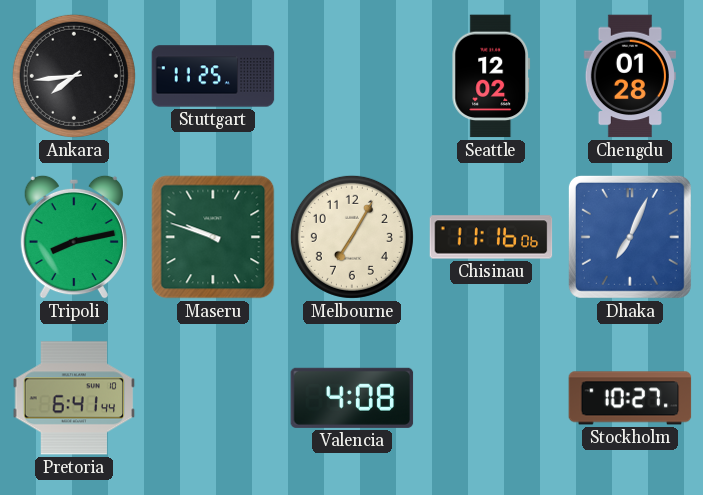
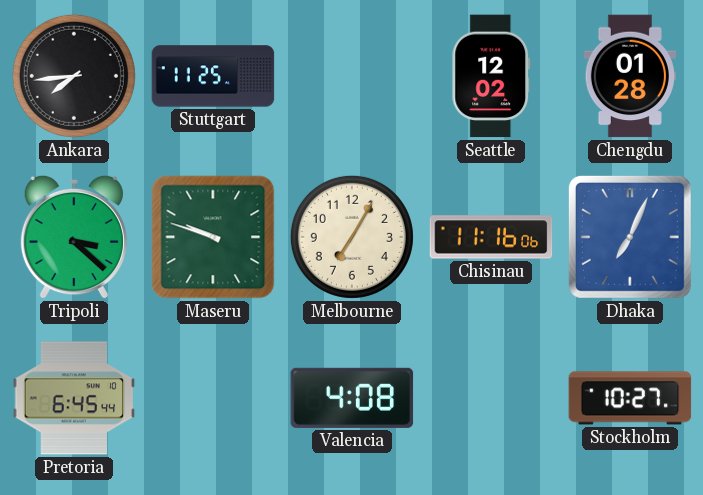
Tripoli: 8:13 -> 3:22
Pretoria: 6:41 -> 6:45
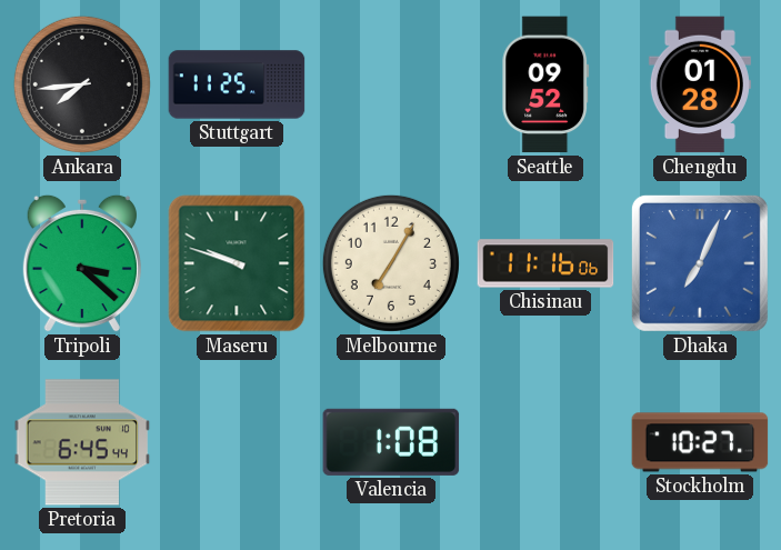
Seattle: 12:02 -> 09:52
Valencia: 4:08 -> 1:08
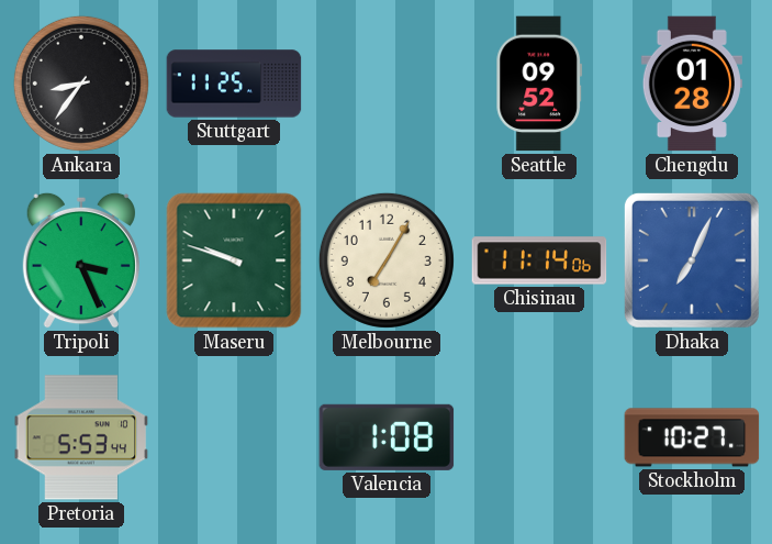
Ankara: 7:44 -> 8:36
Tripoli: 3:22 -> 3:26
Chisinau: 11:16 -> 11:14
Pretoria: 6:45 -> 5:53
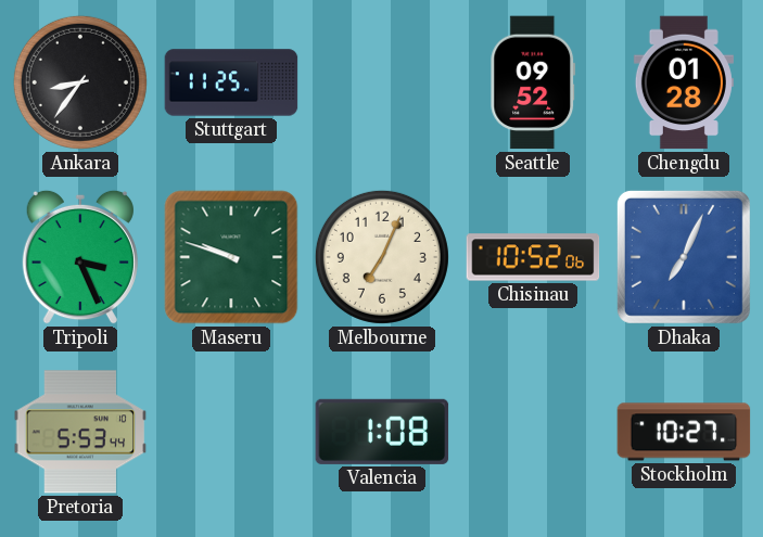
Melbourne: 7:05 -> 7:04
Chisinau: 11:14 -> 10:52
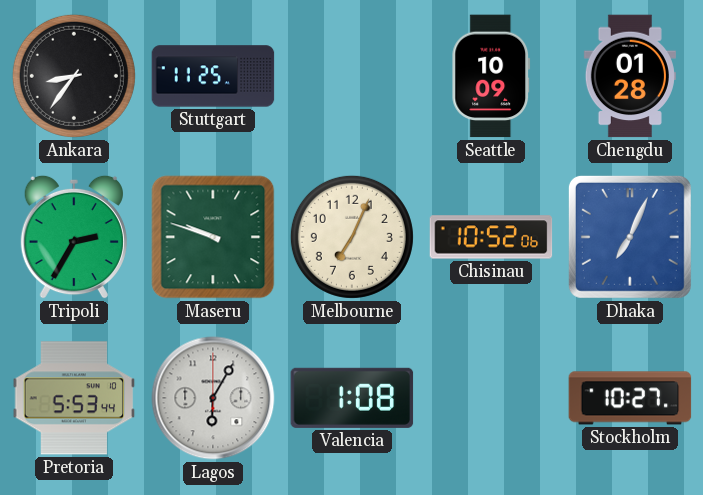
Seattle: 09:52 -> 10:09
Tripoli: 3:26 -> 2:35
Lagos: none -> 6:05
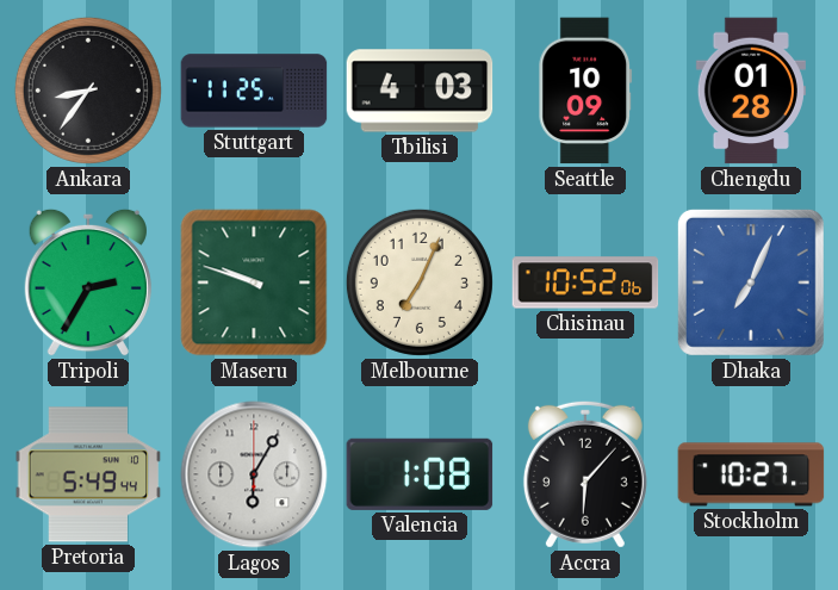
Tbilisi: none -> 4:03
Pretoria: 5:53 -> 5:49
Accra: none -> 6:07
